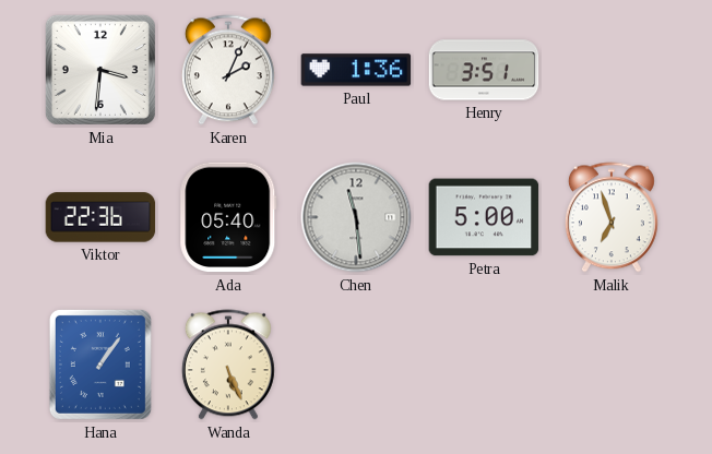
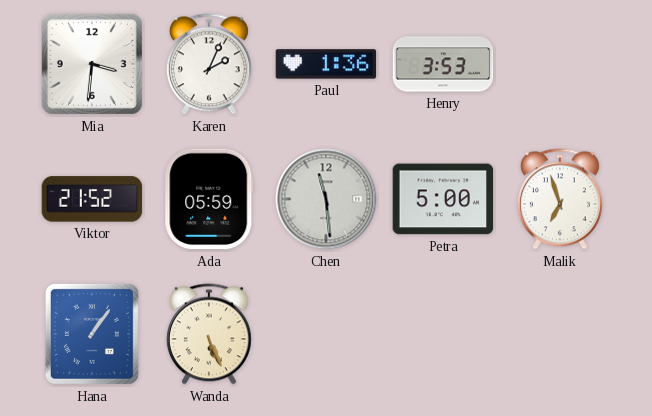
Henry: 3:51 -> 3:53
Viktor: 22:36 -> 21:52
Ada: 05:40 -> 05:59
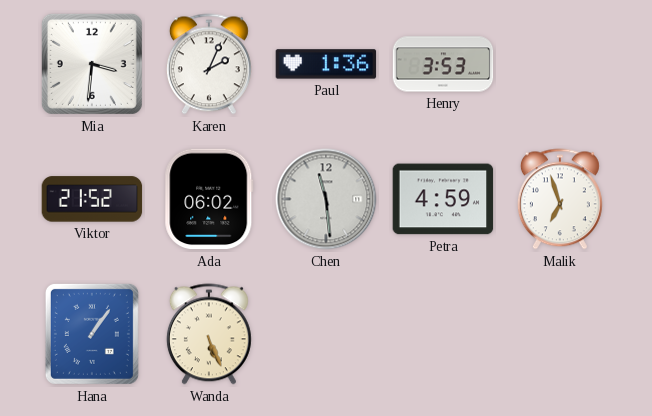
Ada: 05:59 -> 06:02
Petra: 5:00 -> 4:59
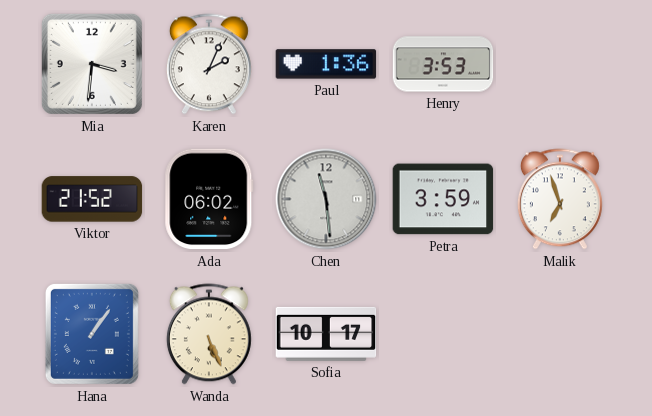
Petra: 4:59 -> 3:59
Sofia: none -> 10:17
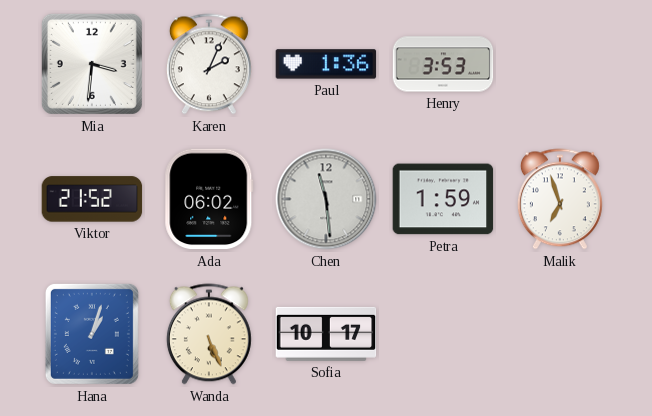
Petra: 3:59 -> 1:59
Hana: 1:06 -> 1:03
